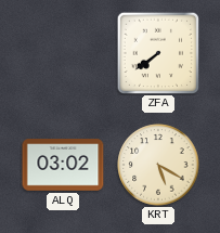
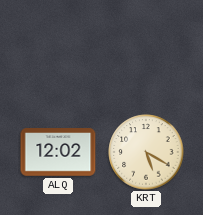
ZFA: 7:39 -> none
ALQ: 03:02 -> 12:02
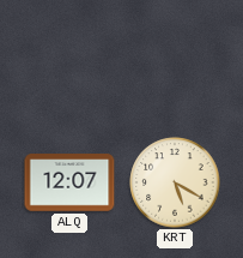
ALQ: 12:02 -> 12:07
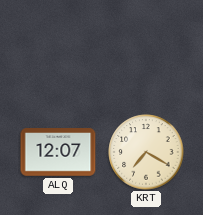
KRT: 5:20 -> 7:20
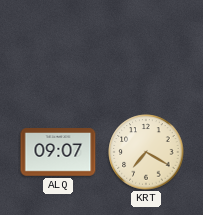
ALQ: 12:07 -> 09:07
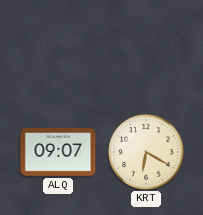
KRT: 7:20 -> 6:20
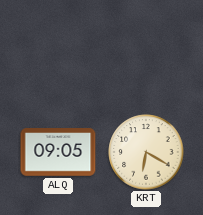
ALQ: 09:07 -> 09:05
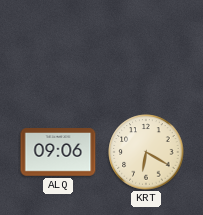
ALQ: 09:05 -> 09:06
